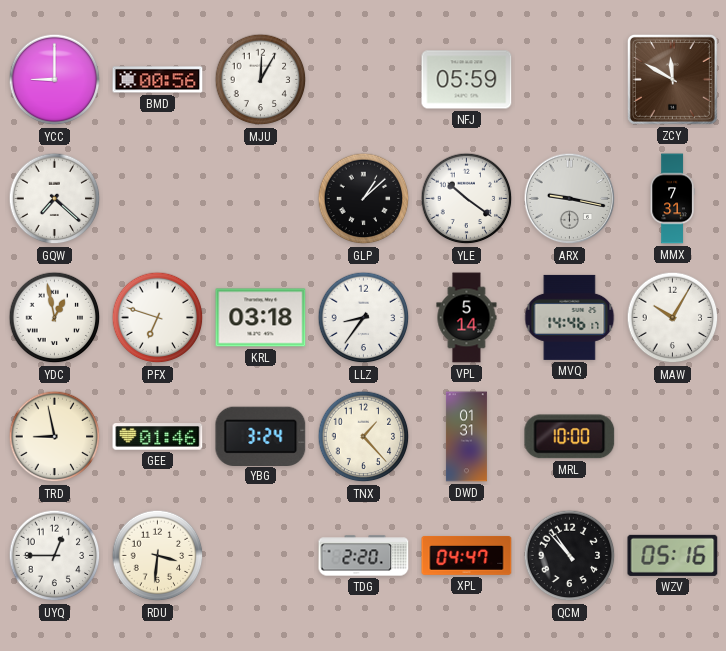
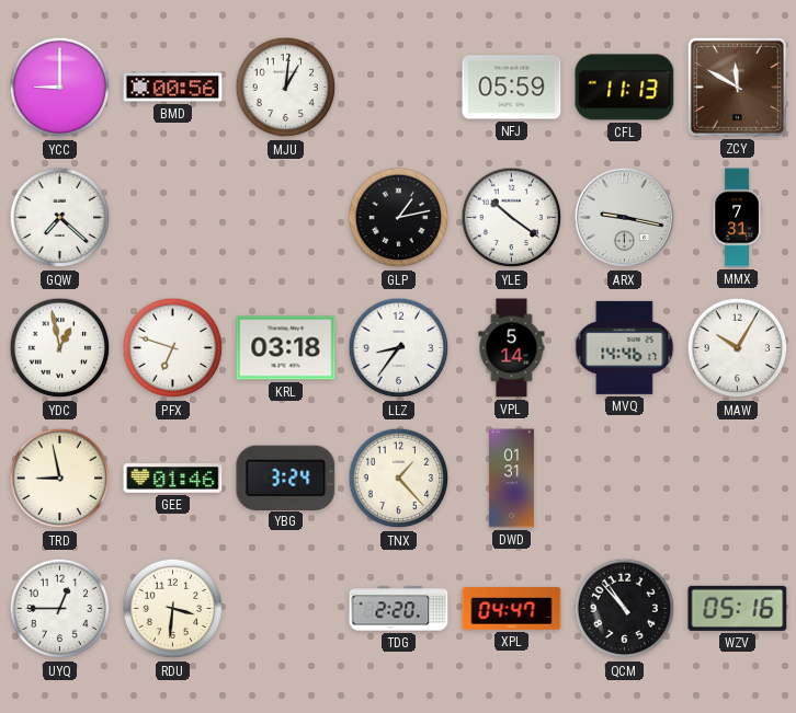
MJU: 12:05 -> 1:01
CFL: none -> 11:13
GLP: 1:08 -> 1:13
MRL: 10:00 -> none
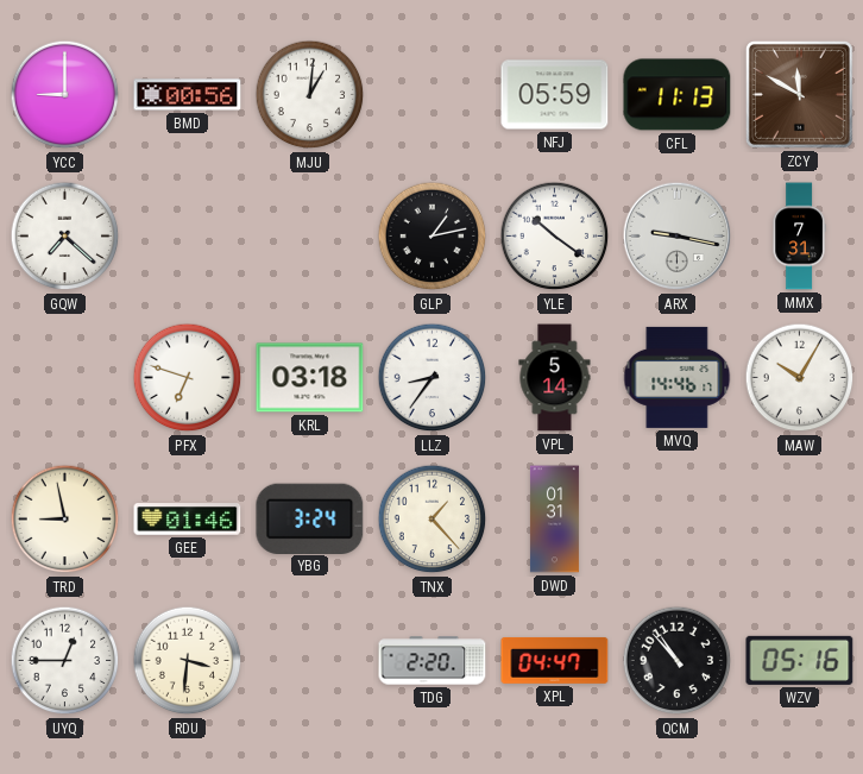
YDC: 12:58 -> none
